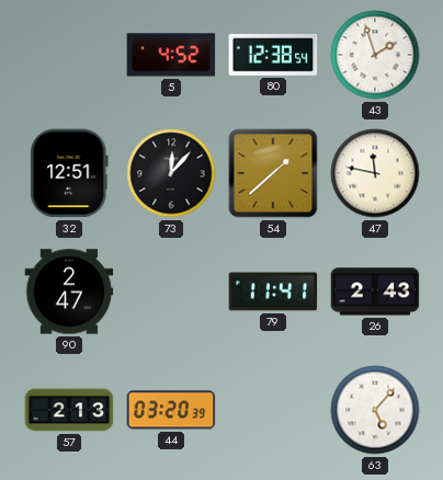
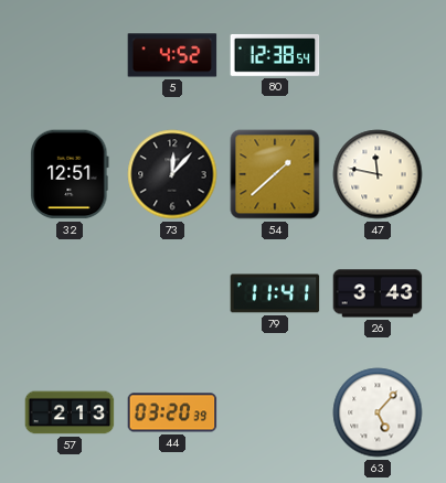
43: 1:57 -> none
90: 2:47 -> none
26: 2:43 -> 3:43
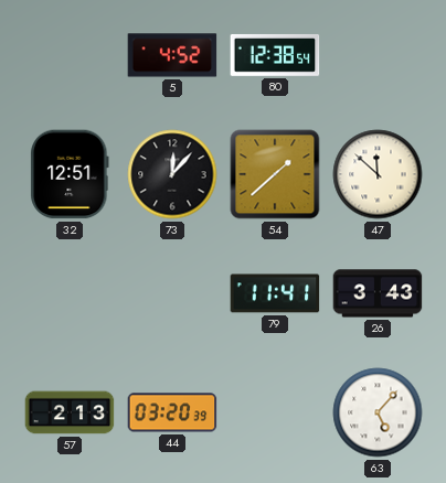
47: 11:47 -> 11:52
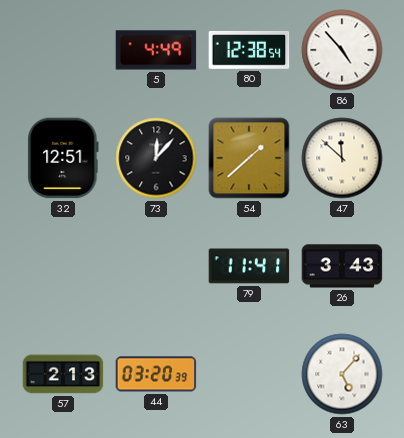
5: 4:52 -> 4:49
86: none -> 4:53
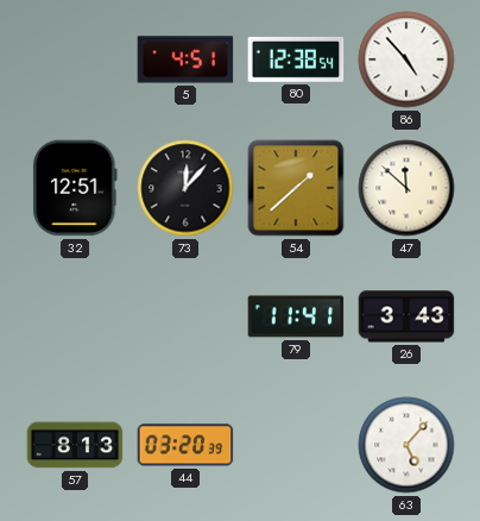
5: 4:49 -> 4:51
57: 2:13 -> 8:13
